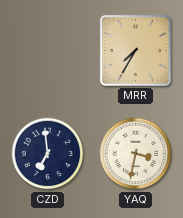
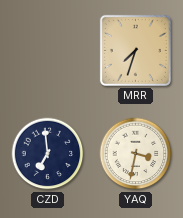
MRR: 7:35 -> 7:33
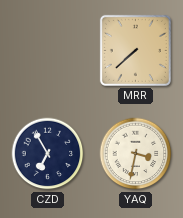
MRR: 7:33 -> 7:38
CZD: 6:59 -> 6:55
